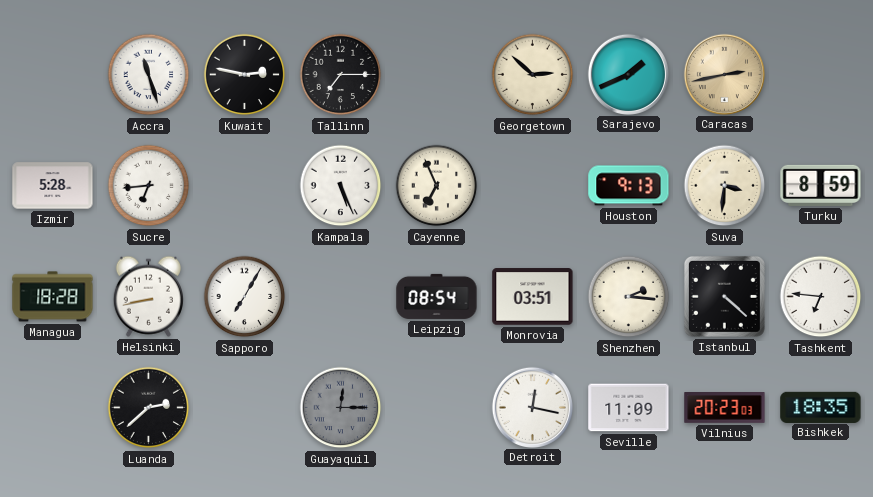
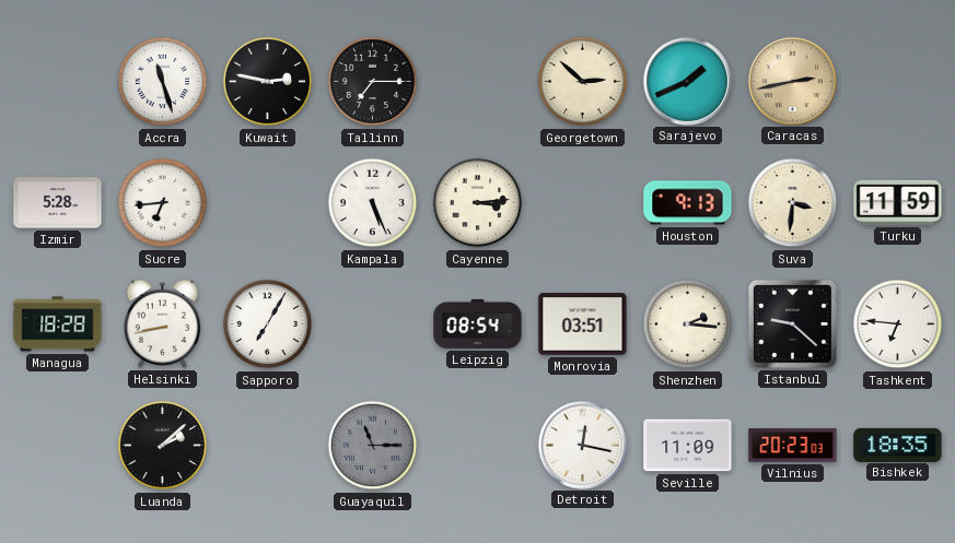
Cayenne: 6:56 -> 3:14
Turku: 8:59 -> 11:59
Istanbul: 4:22 -> 9:22
Luanda: 2:38 -> 2:08
Guayaquil: 12:15 -> 11:15
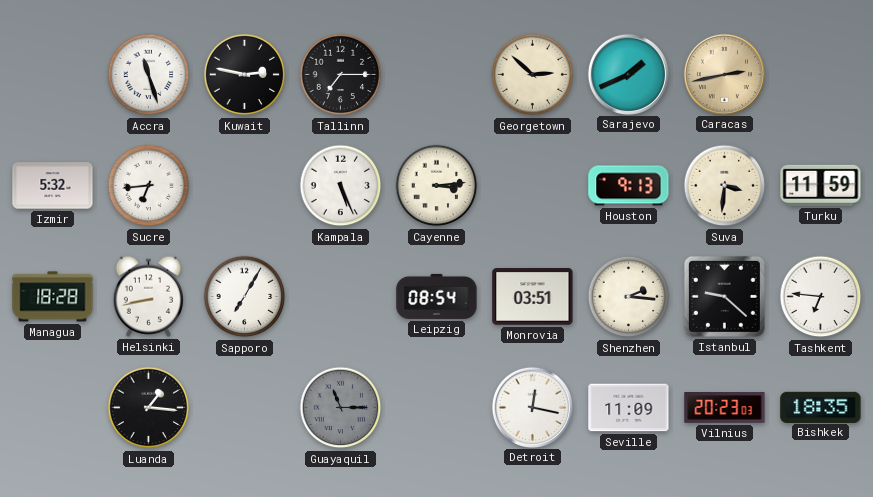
Izmir: 5:28 -> 5:32
Luanda: 2:08 -> 1:16
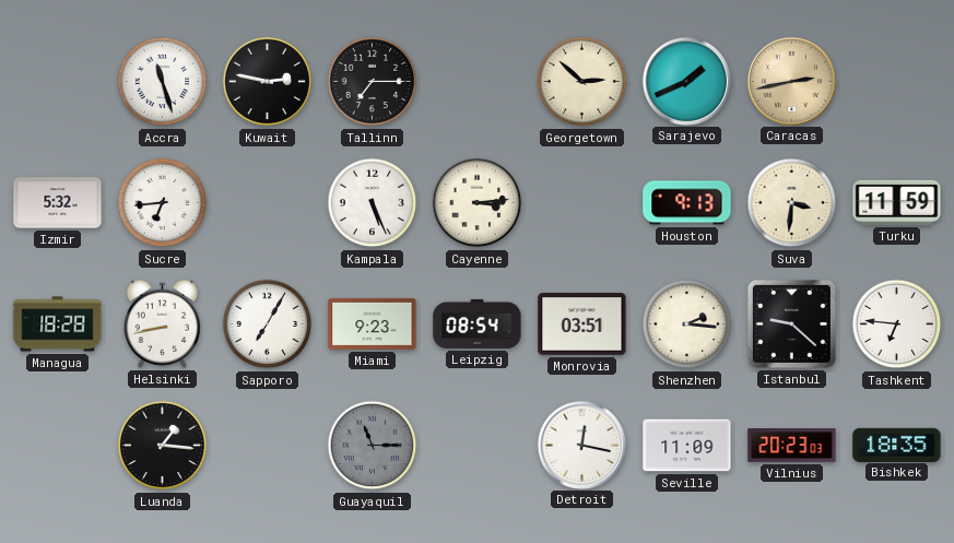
Miami: none -> 9:23
